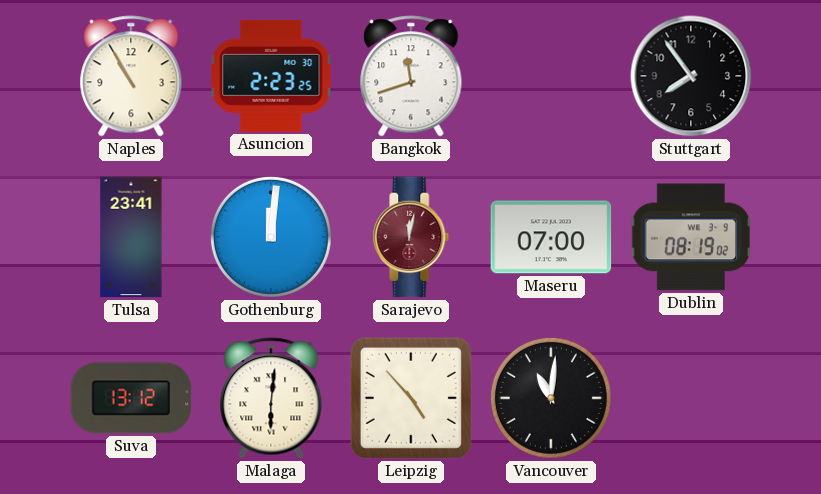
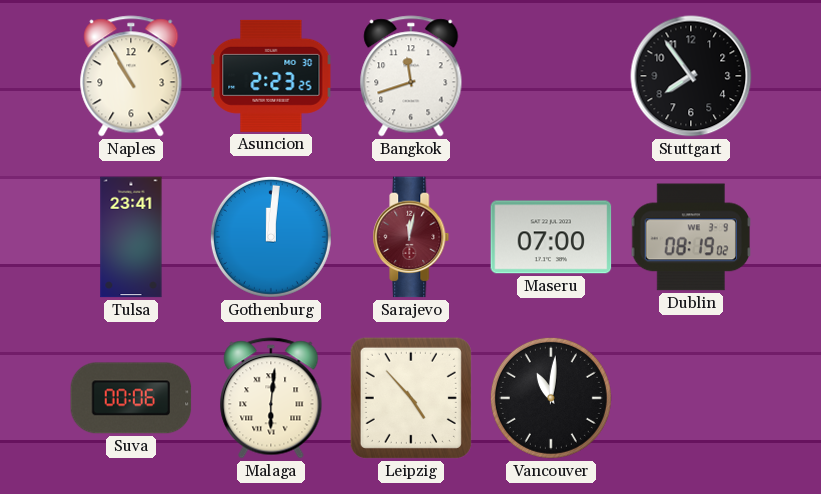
Suva: 13:12 -> 00:06
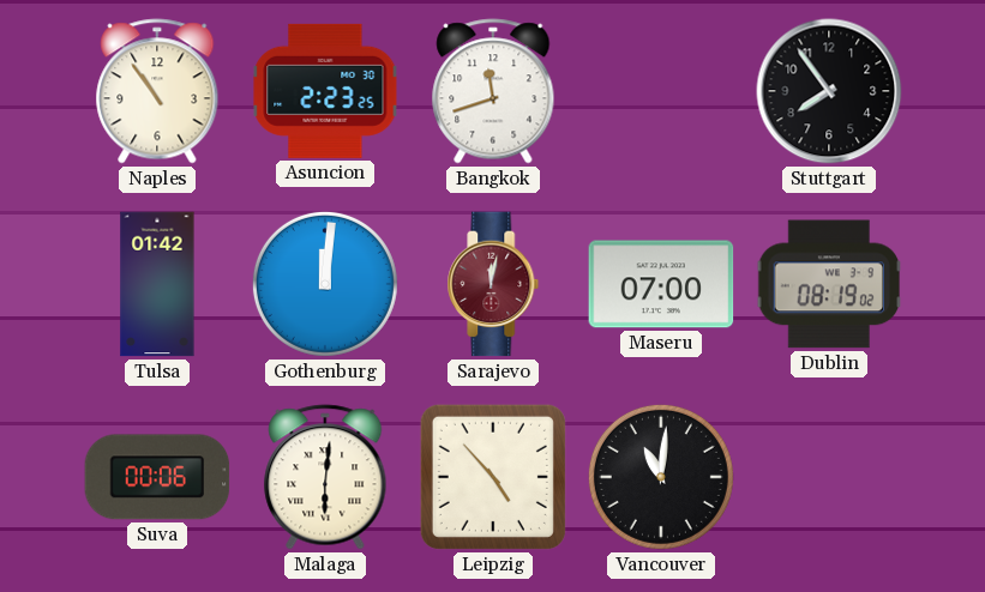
Naples: 10:55 -> 10:54
Tulsa: 23:41 -> 01:42
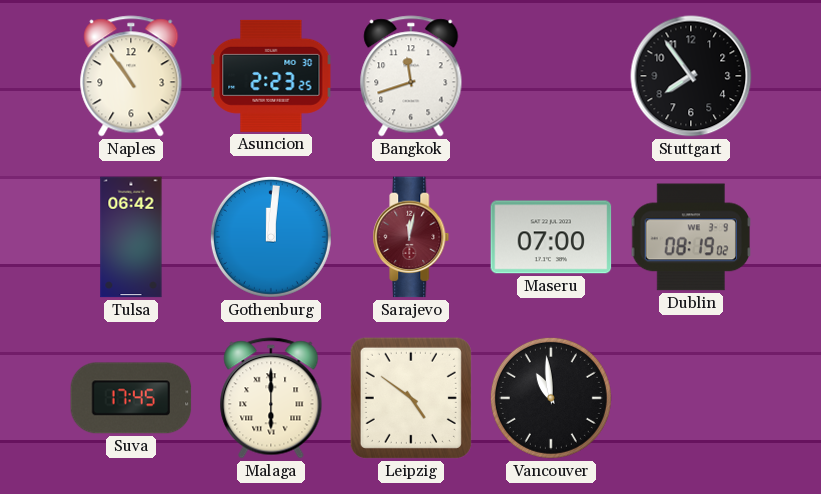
Tulsa: 01:42 -> 06:42
Suva: 00:06 -> 17:45
Malaga: 6:01 -> 6:00
Leipzig: 4:53 -> 4:51
Vancouver: 11:01 -> 10:59
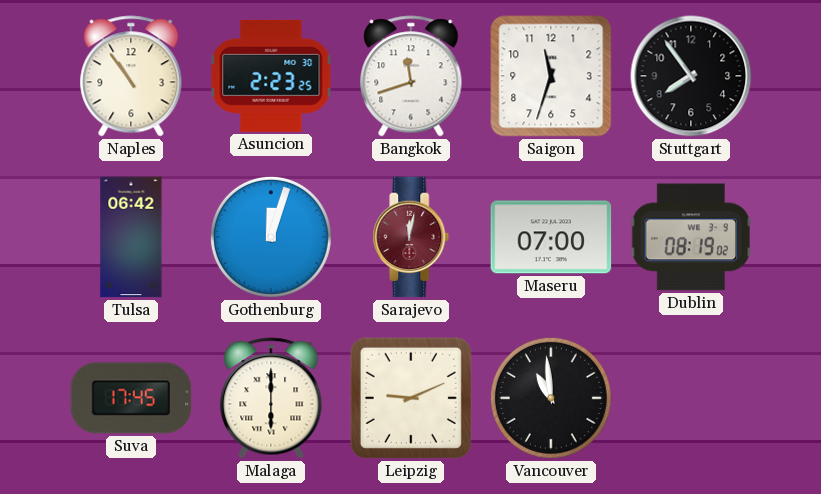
Saigon: none -> 11:33
Gothenburg: 12:01 -> 12:03
Leipzig: 4:51 -> 9:11
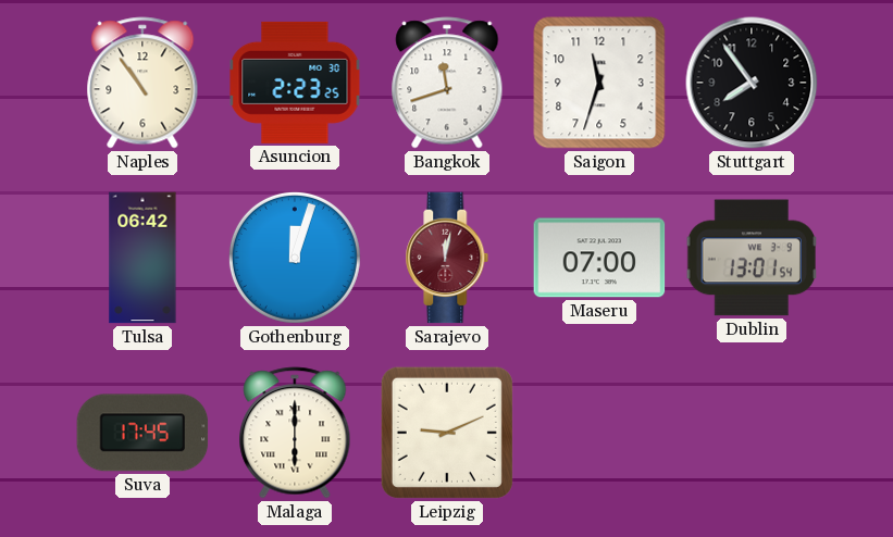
Dublin: 08:19 -> 13:01
Vancouver: 10:59 -> none
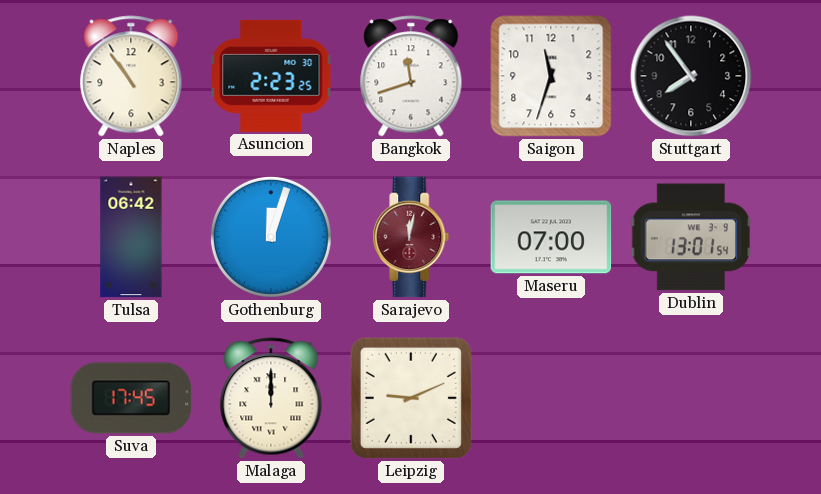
Malaga: 6:00 -> 12:00
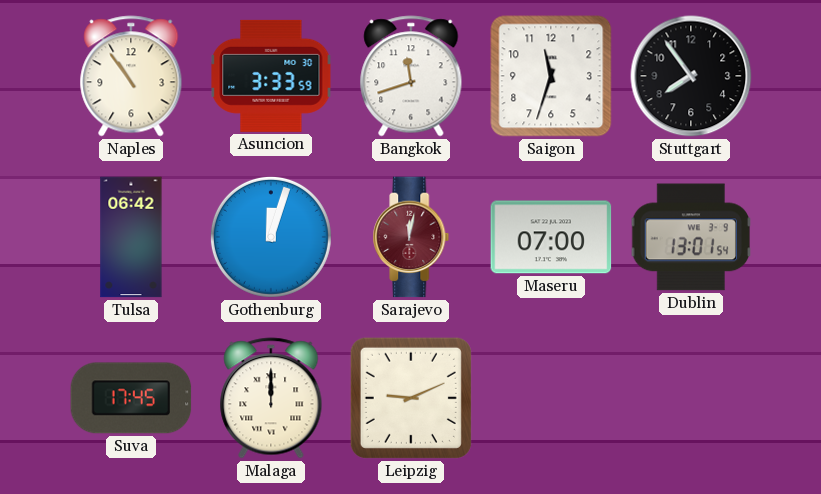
Asuncion: 2:23 -> 3:33
